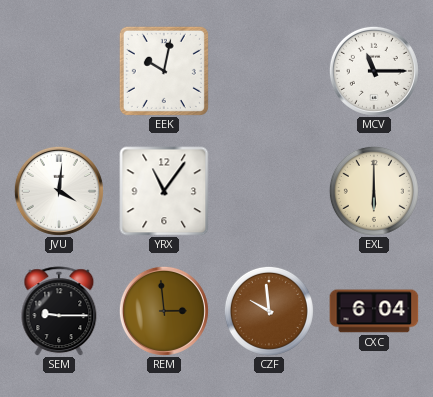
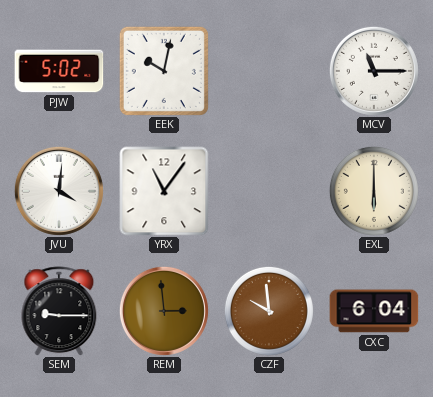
PJW: none -> 5:02
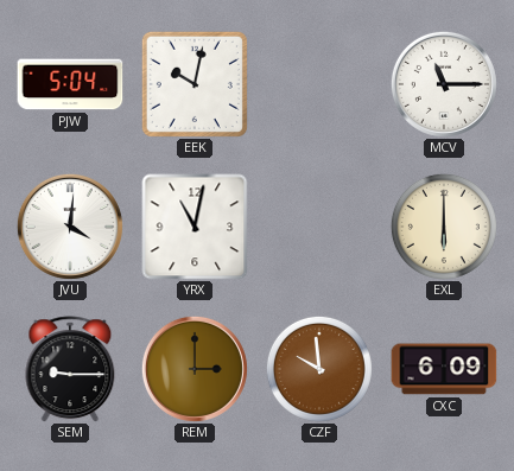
PJW: 5:02 -> 5:04
YRX: 11:06 -> 11:02
REM: 2:59 -> 3:00
CXC: 6:04 -> 6:09
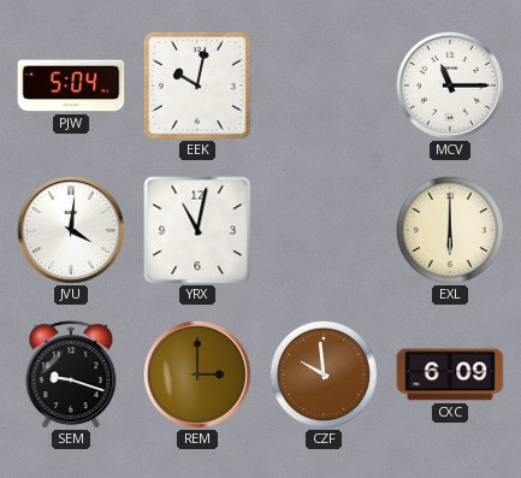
SEM: 9:15 -> 9:18
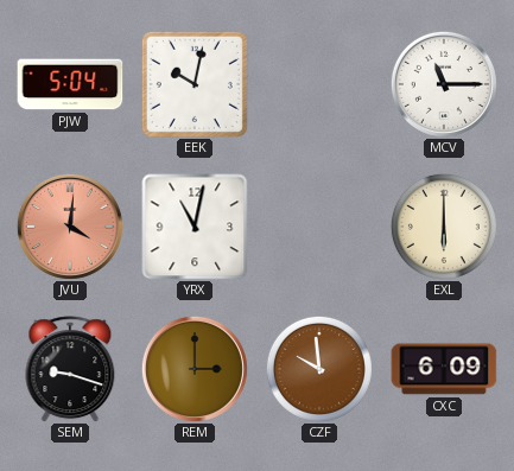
JVU dial: white -> salmon
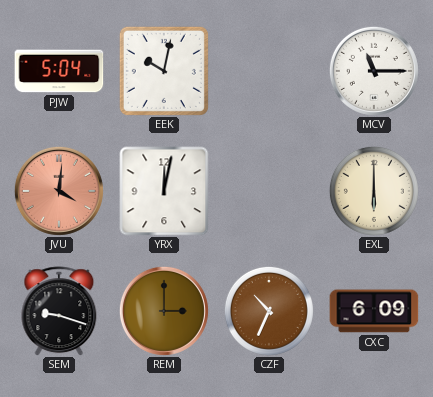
YRX: 11:02 -> 12:02
CZF: 9:59 -> 10:34
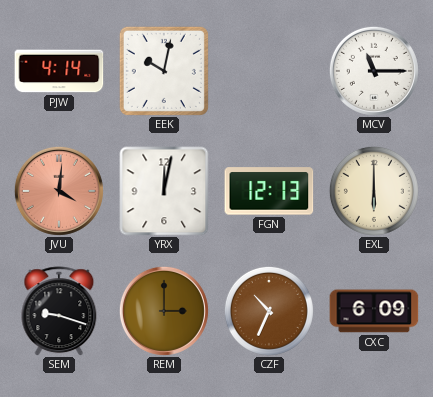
PJW: 5:04 -> 4:14
FGN: none -> 12:13
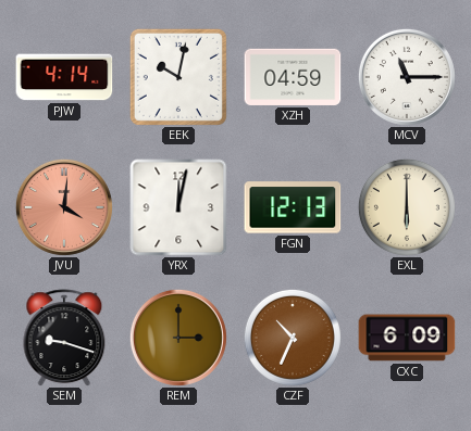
XZH: none -> 04:59
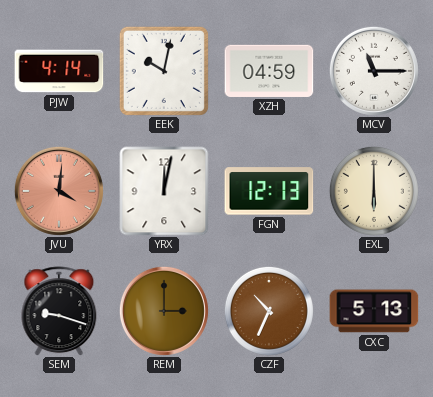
CXC: 6:09 -> 5:13
